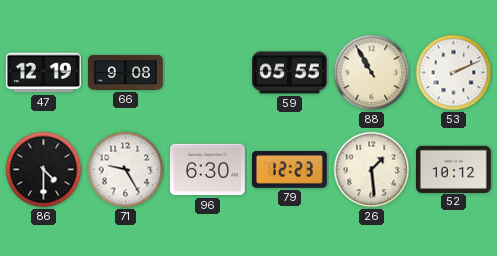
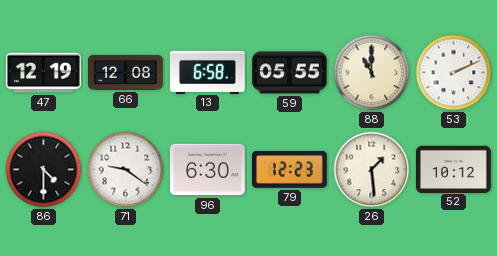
66: 9:08 -> 12:08
13: none -> 6:58
88: 10:55 -> 11:00
71: 9:25 -> 9:21
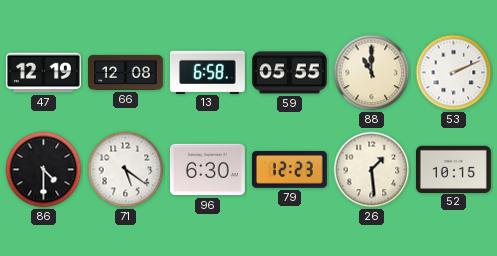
71: 9:21 -> 5:21
52: 10:12 -> 10:15
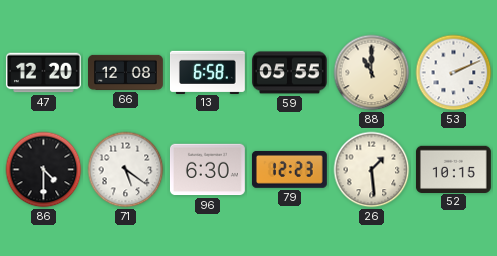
47: 12:19 -> 12:20
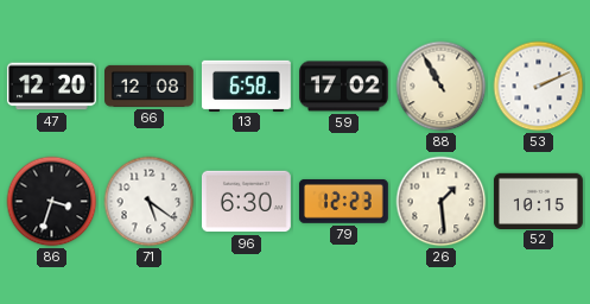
59: 05:55 -> 17:02
88: 11:00 -> 10:55
86: 4:30 -> 3:33
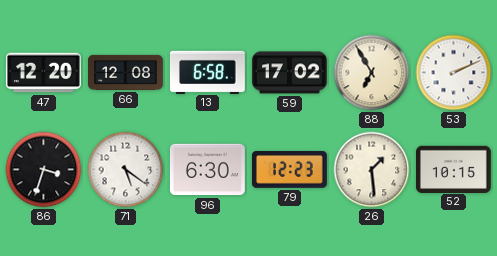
88: 10:55 -> 6:55
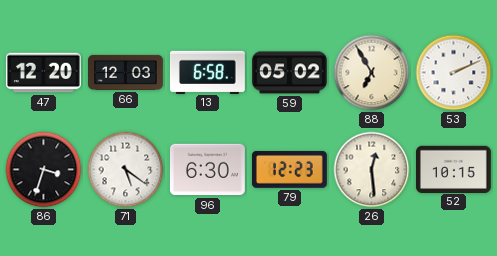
66: 12:08 -> 12:03
59: 17:02 -> 05:02
26: 1:29 -> 12:29
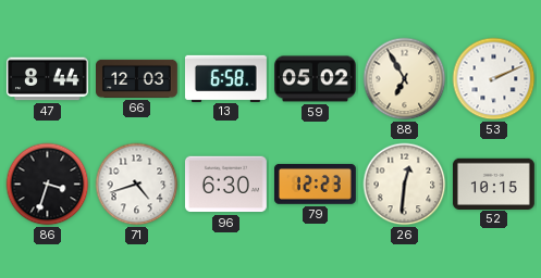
47: 12:20 -> 8:44
71: 5:21 -> 4:42
26: 12:29 -> 12:31
